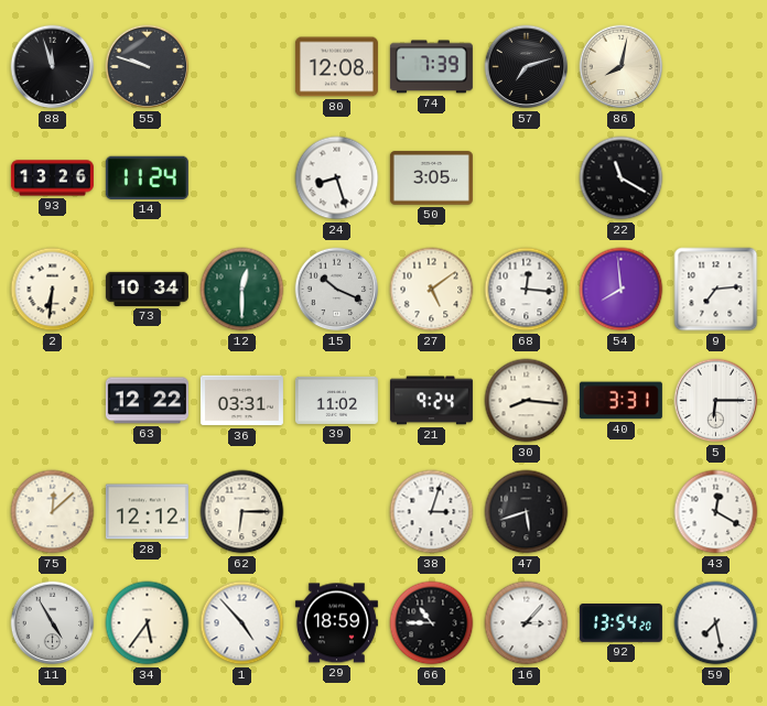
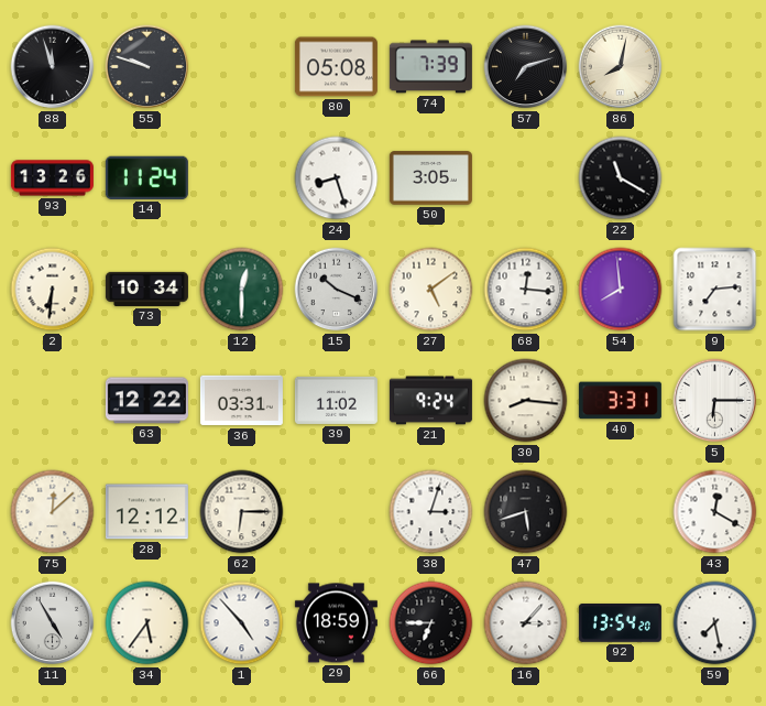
80: 12:08 -> 05:08
66: 10:45 -> 6:45
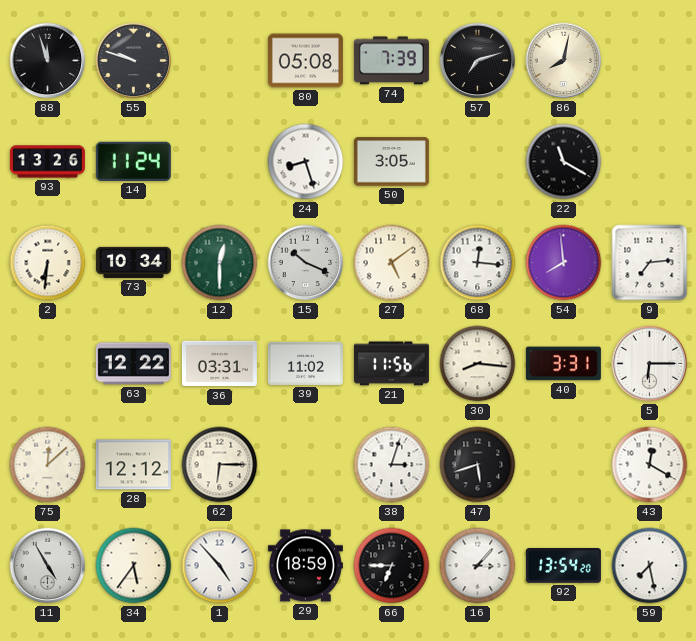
21: 9:24 -> 11:56
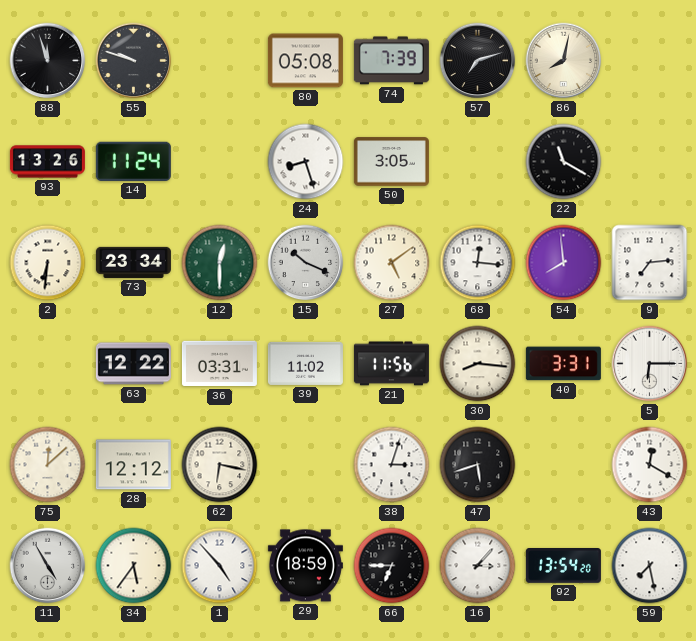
73: 10:34 -> 23:34
62: 6:15 -> 6:17
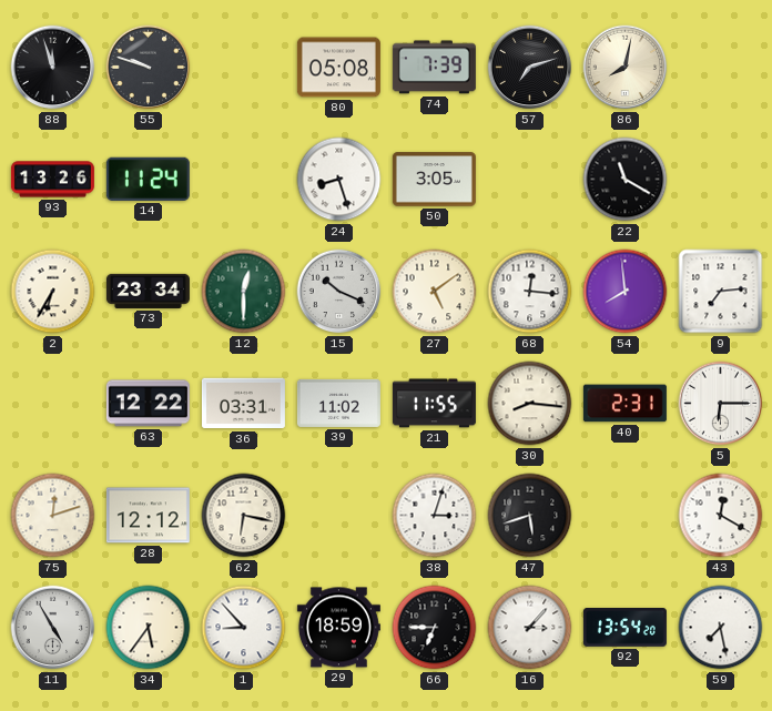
2: 6:31 -> 6:35
21: 11:56 -> 11:55
40: 3:31 -> 2:31
75: 12:08 -> 12:12
1: 4:53 -> 8:53
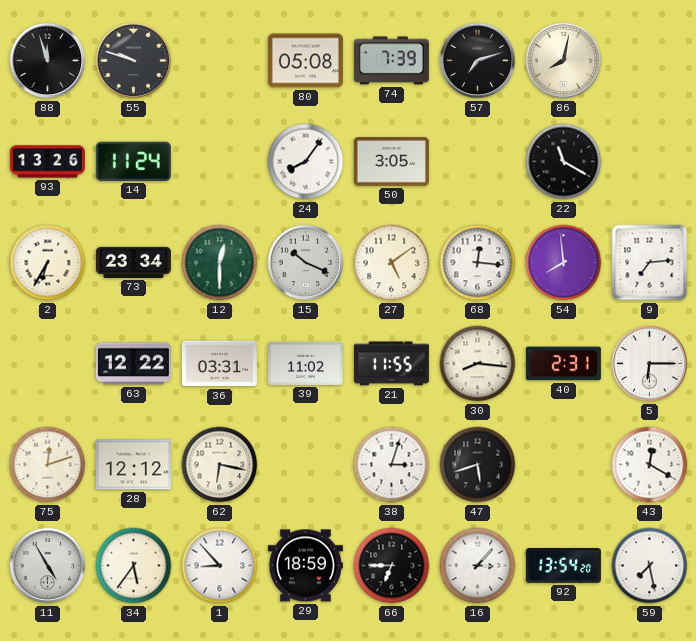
24: 8:27 -> 8:06
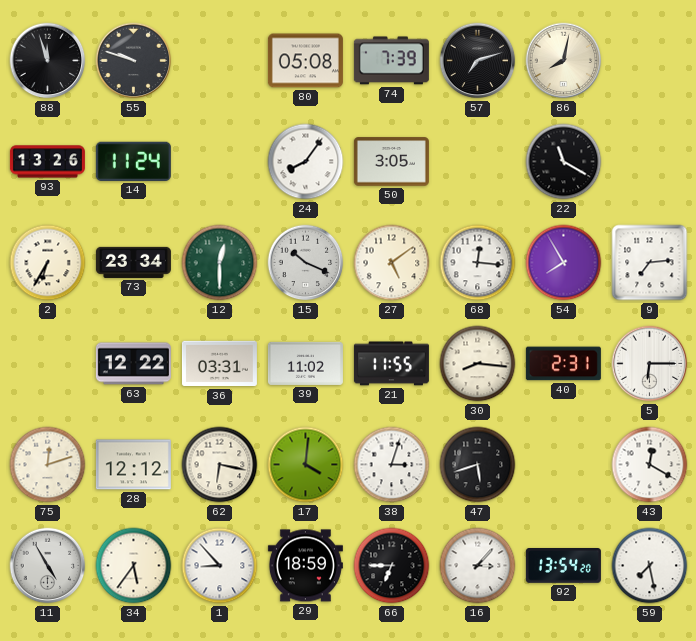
54: 7:59 -> 7:55
17: none -> 4:01
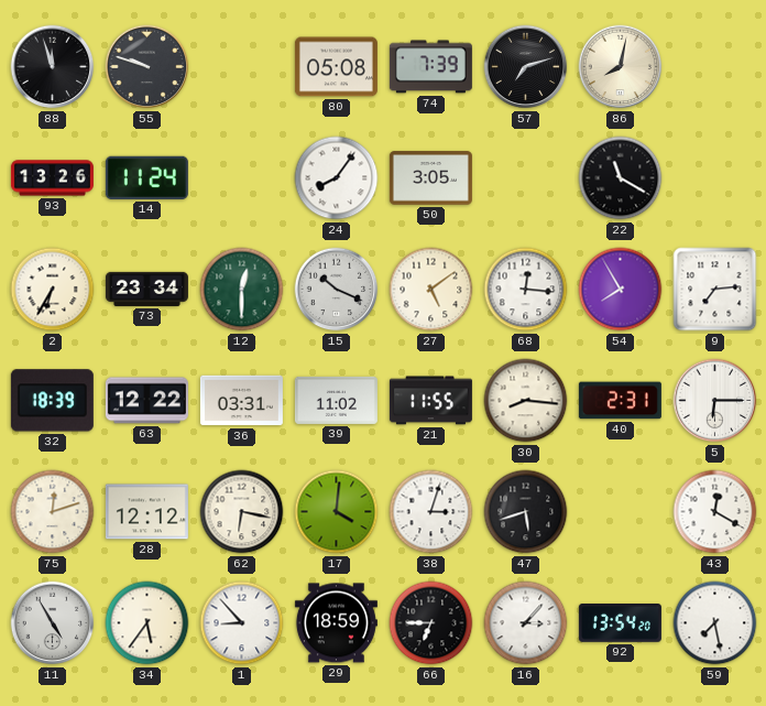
32: none -> 18:39
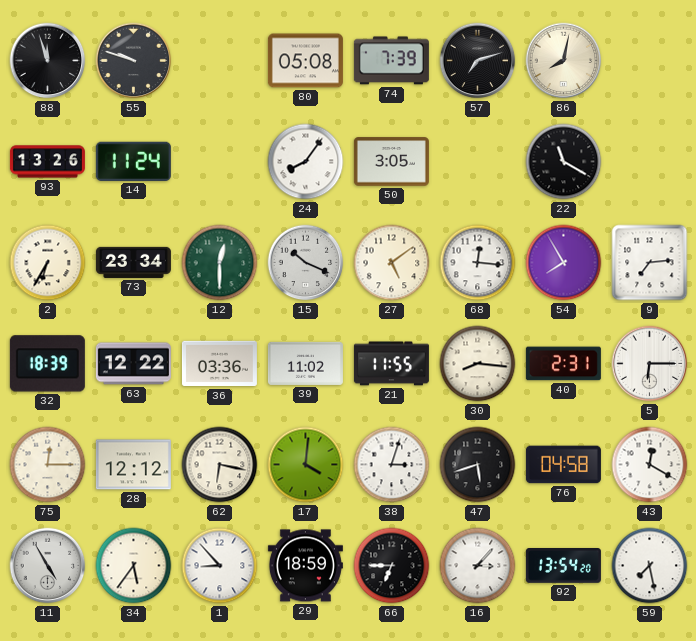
36: 03:31 -> 03:36
75: 12:12 -> 12:15
76: none -> 04:58
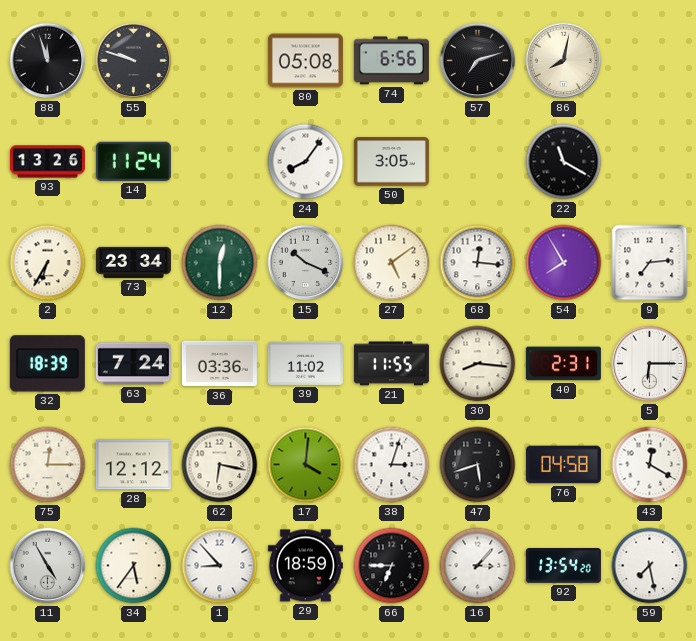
74: 7:39 -> 6:56
63: 12:22 -> 7:24
